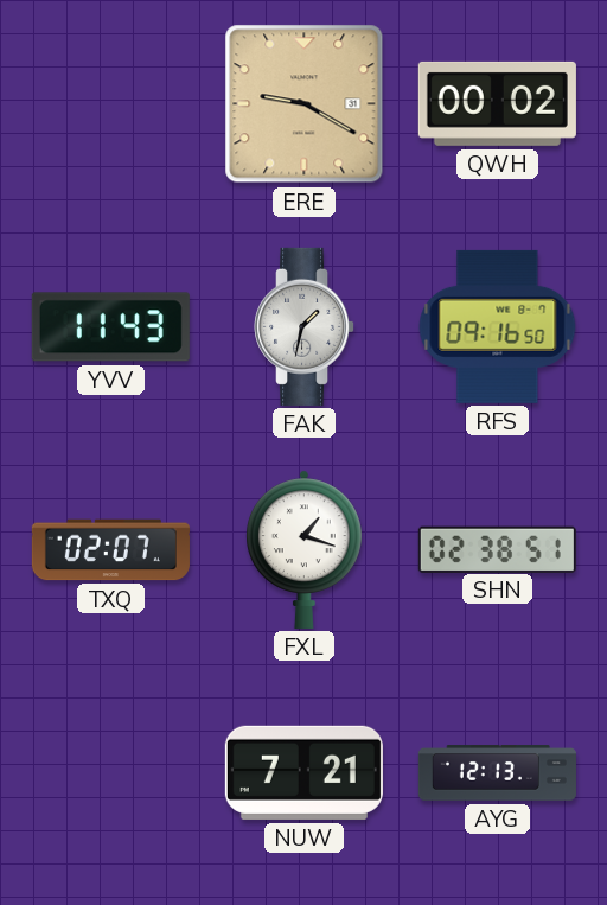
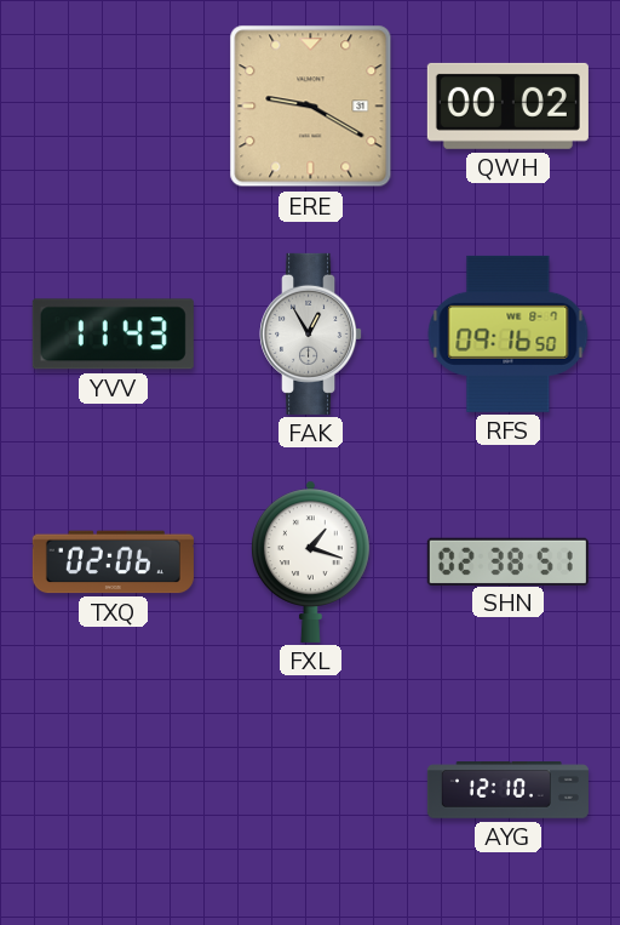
FAK: 1:32 -> 12:55
TXQ: 02:07 -> 02:06
NUW: 7:21 -> none
AYG: 12:13 -> 12:10
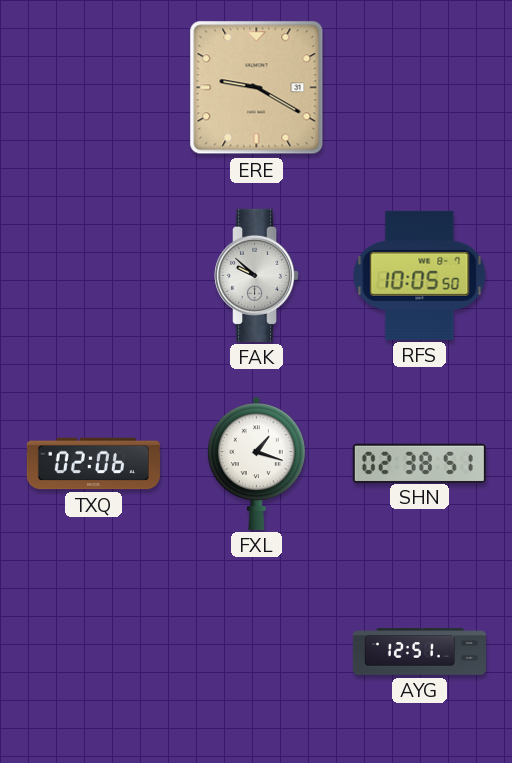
QWH: 00:02 -> none
YVV: 11:43 -> none
FAK: 12:55 -> 9:52
RFS: 09:16 -> 10:05
AYG: 12:10 -> 12:51
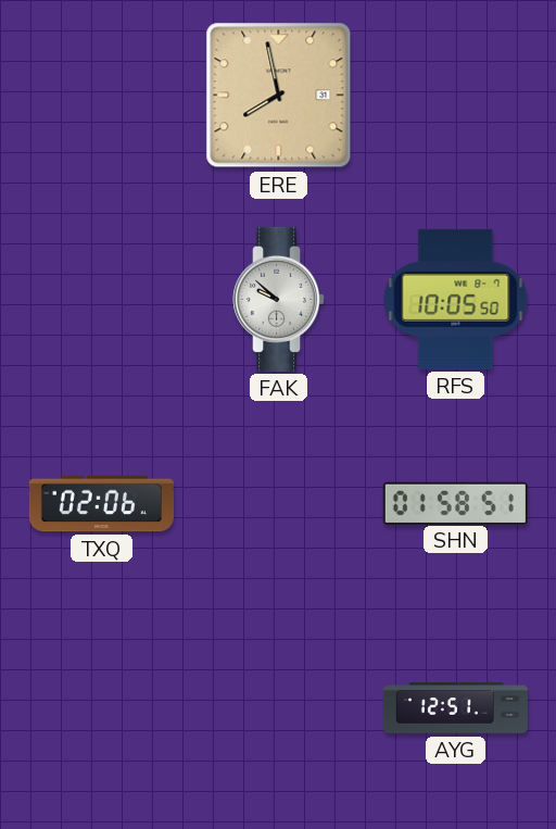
ERE: 9:20 -> 7:58
FXL: 1:18 -> none
SHN: 02:38 -> 01:58
